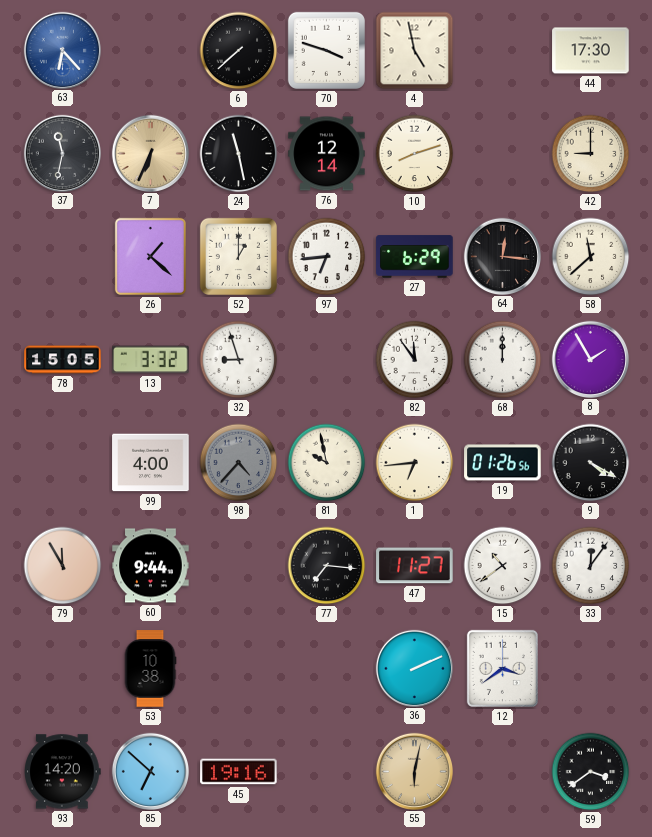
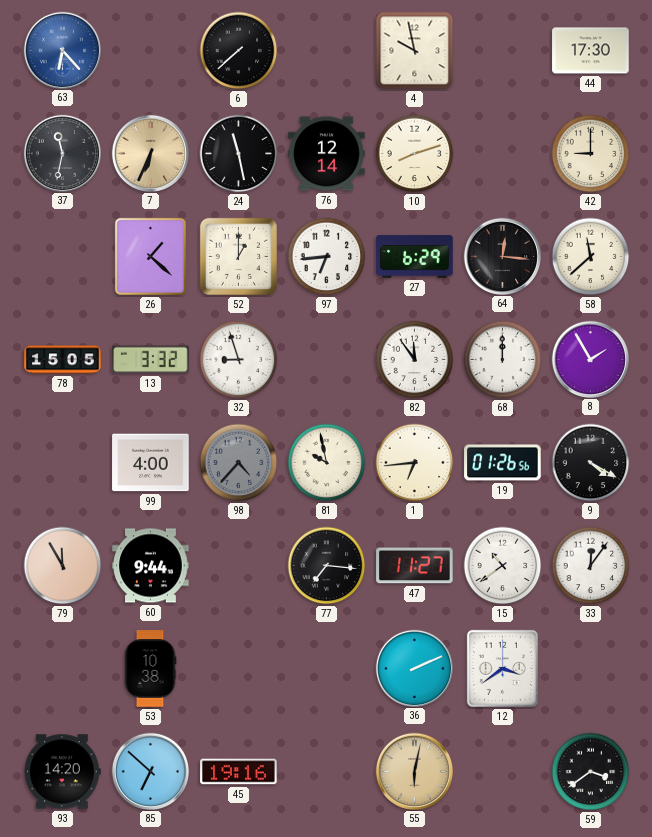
70: 3:48 -> none
4: 4:58 -> 9:58
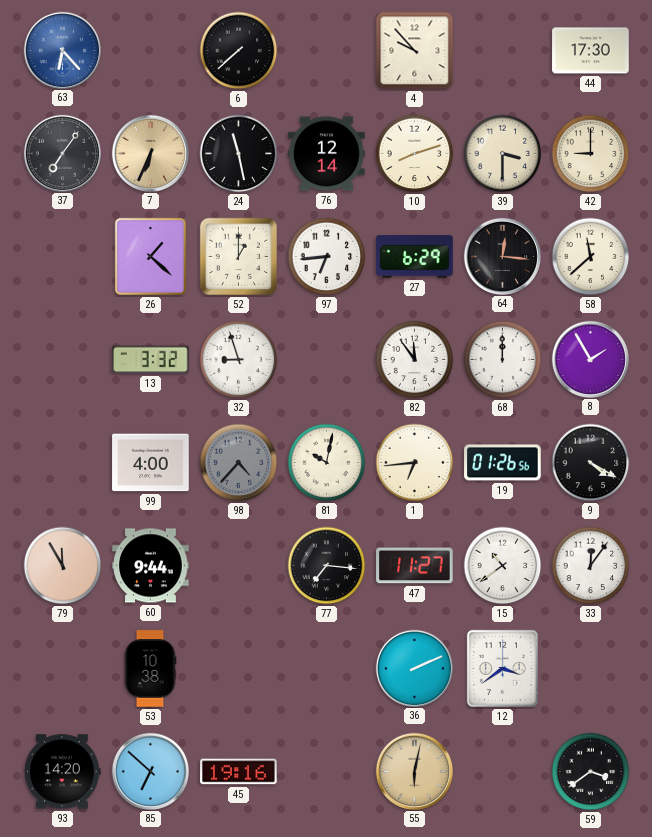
4: 9:58 -> 9:53
37: 11:32 -> 7:06
39: none -> 3:30
78: 15:05 -> none
81: 9:58 -> 10:02
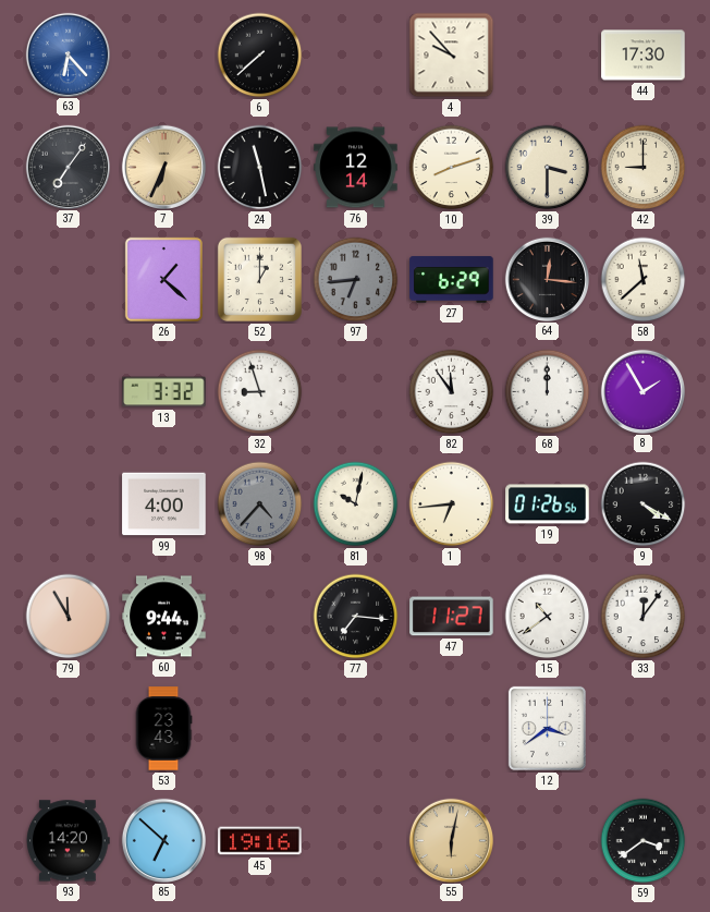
97 dial: white -> grey
53: 10:38 -> 23:43
36: 2:11 -> none
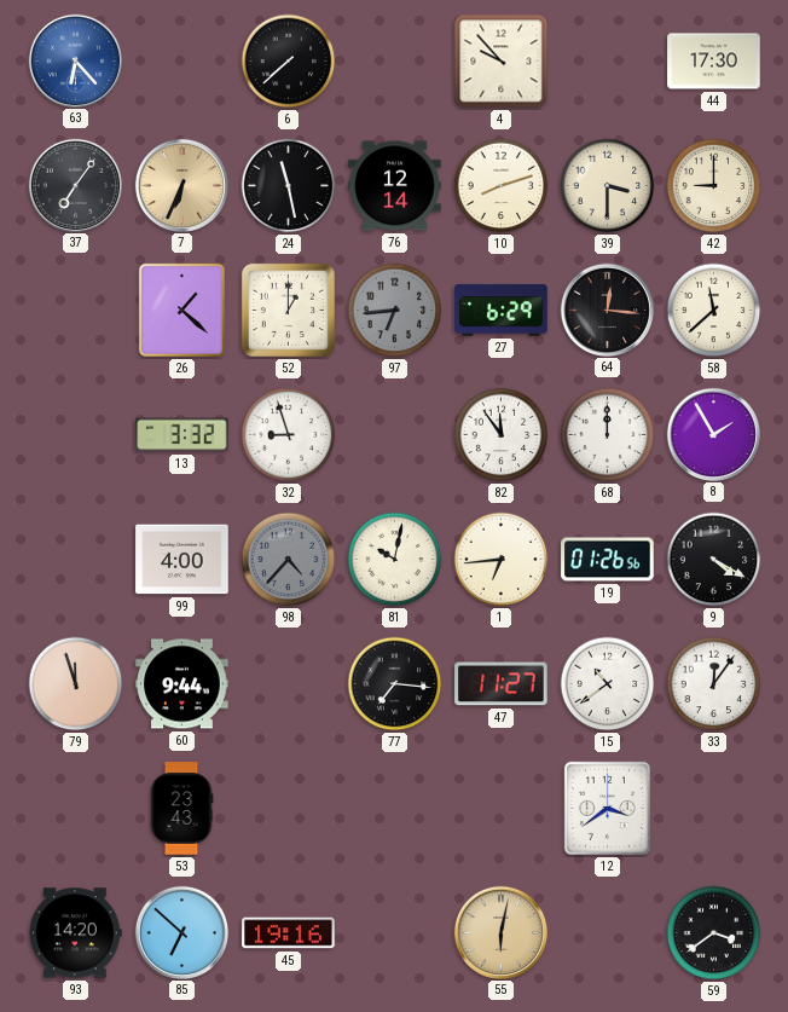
79: 11:55 -> 11:57
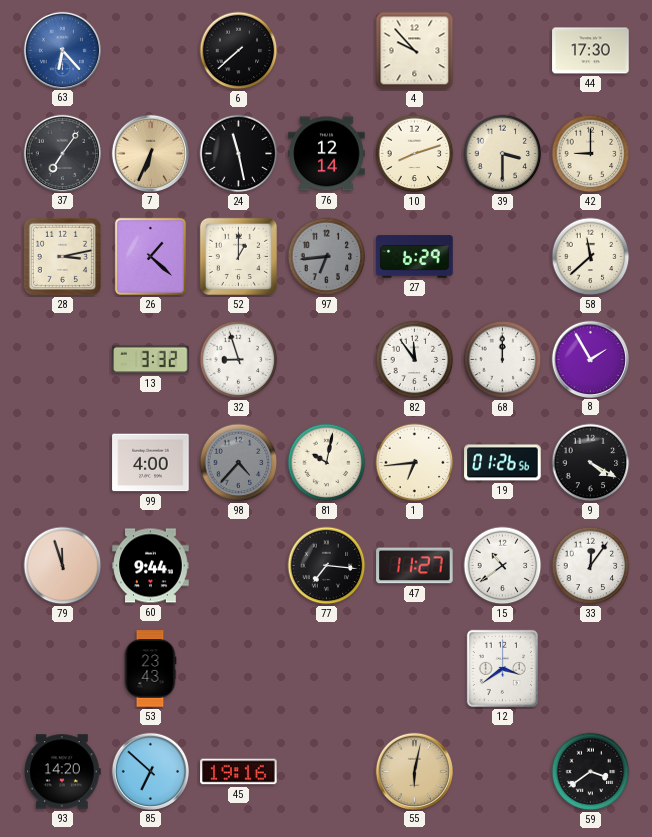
28: none -> 3:13
64: 12:16 -> none
